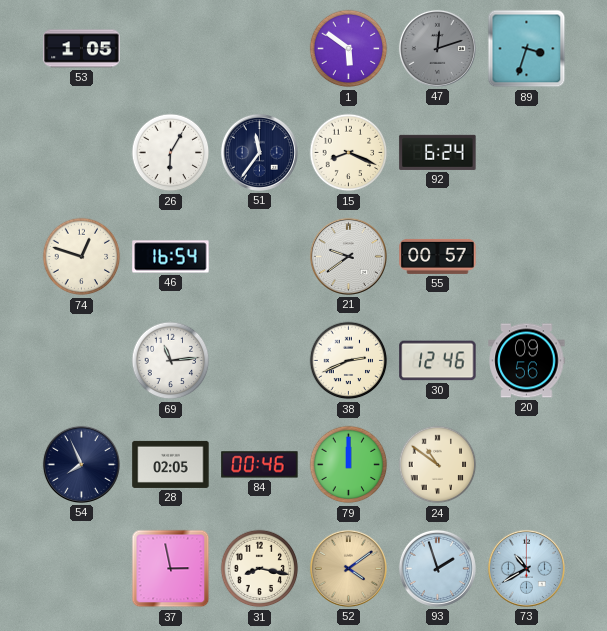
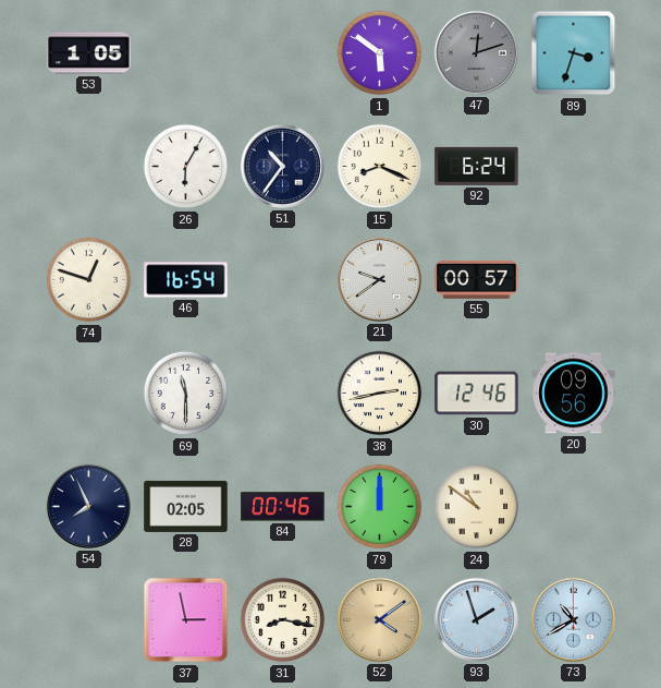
51: 11:36 -> 10:36
69: 11:14 -> 11:30
38: 2:41 -> 2:43
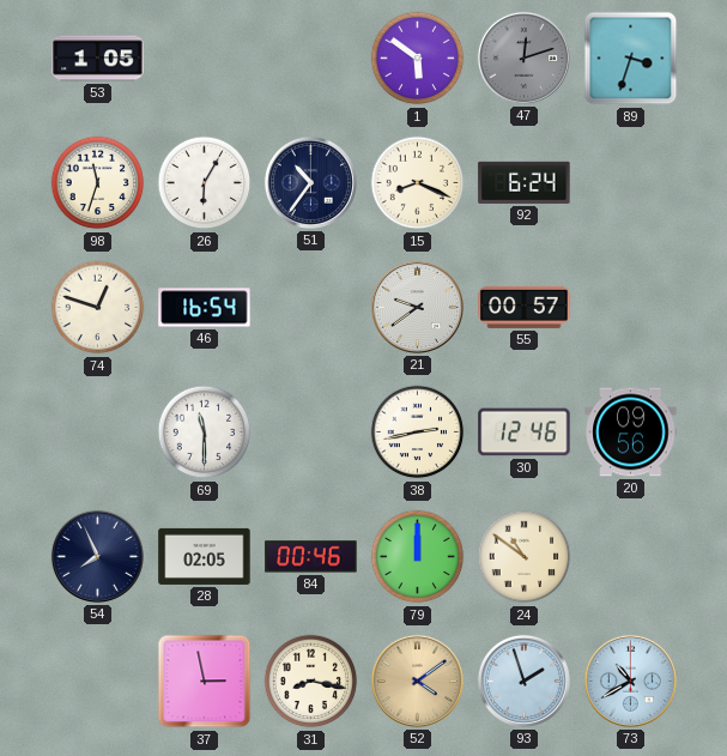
98: none -> 11:33
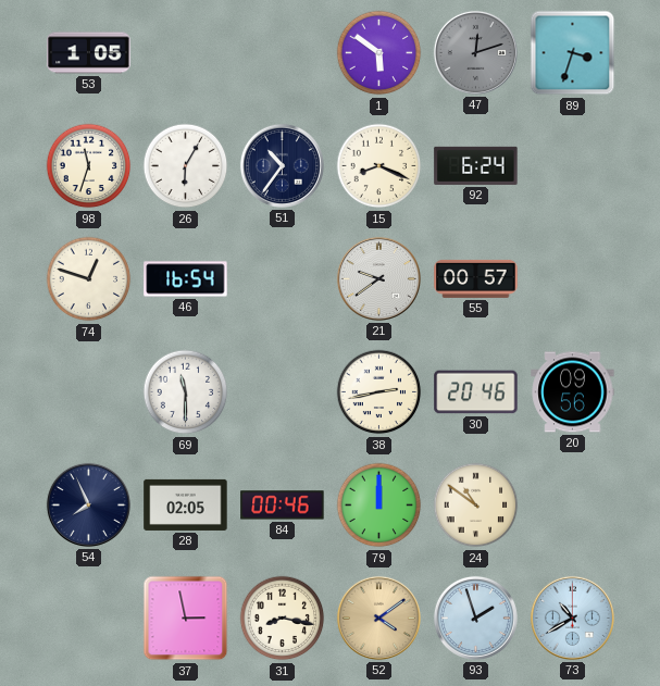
30: 12:46 -> 20:46
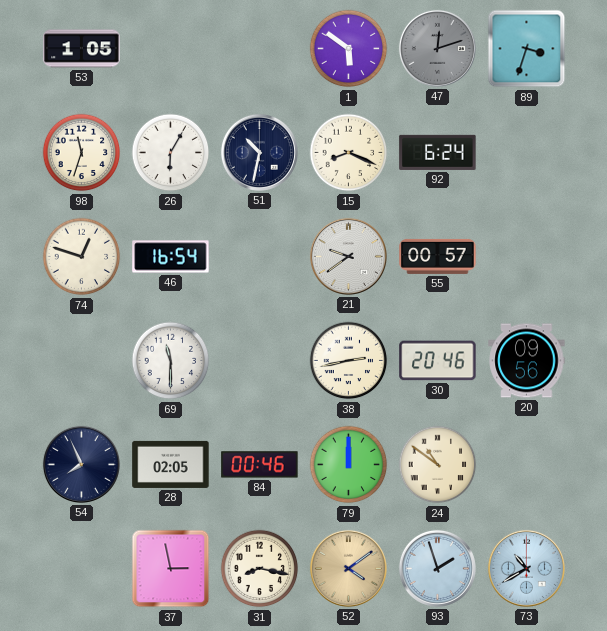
51: 10:36 -> 10:32
